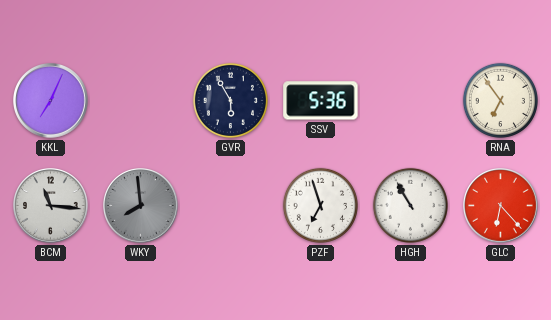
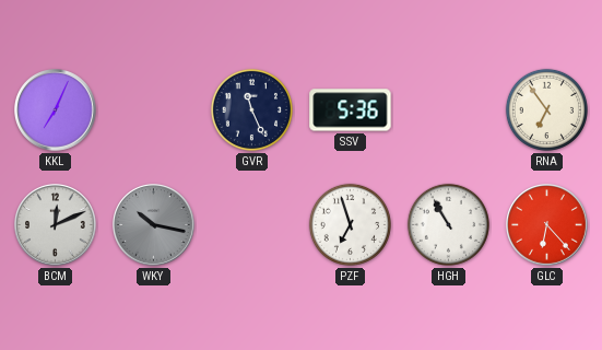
GVR: 5:55 -> 11:26
BCM: 11:16 -> 12:11
WKY: 7:59 -> 10:17
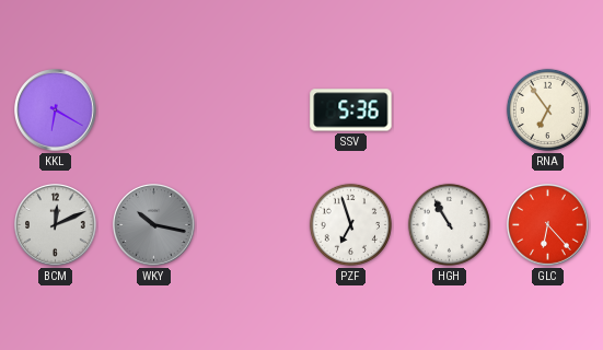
KKL: 7:04 -> 6:20
GVR: 11:26 -> none
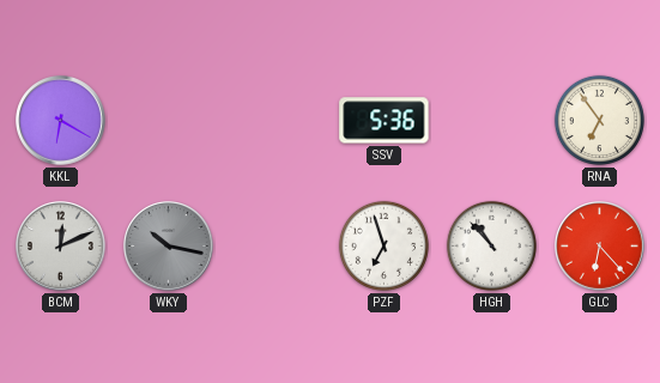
HGH: 10:55 -> 10:53
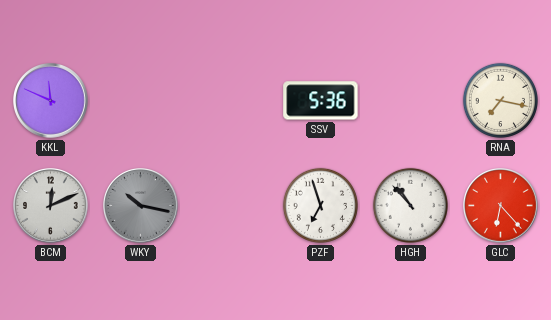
KKL: 6:20 -> 11:49
RNA: 6:54 -> 7:17
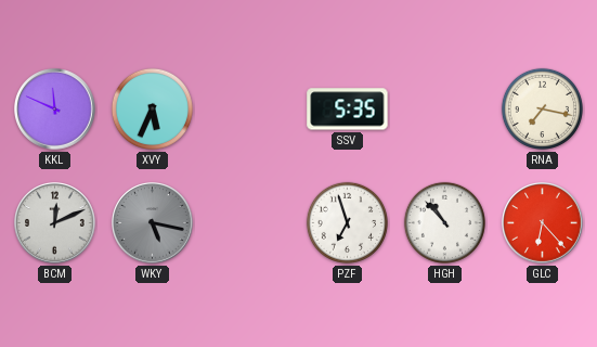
XVY: none -> 5:34
SSV: 5:36 -> 5:35
WKY: 10:17 -> 5:17
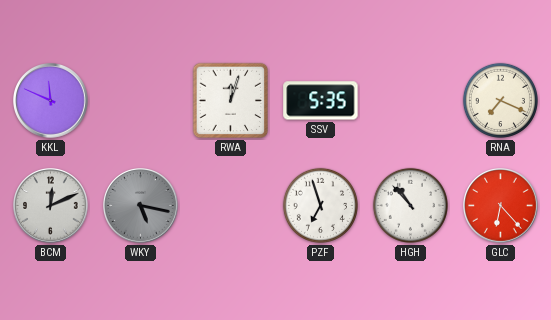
XVY: 5:34 -> none
RWA: none -> 12:03
RNA: 7:17 -> 7:19
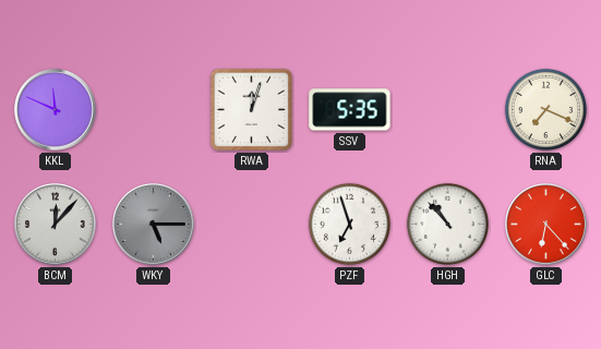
BCM: 12:11 -> 12:07
WKY: 5:17 -> 5:15
